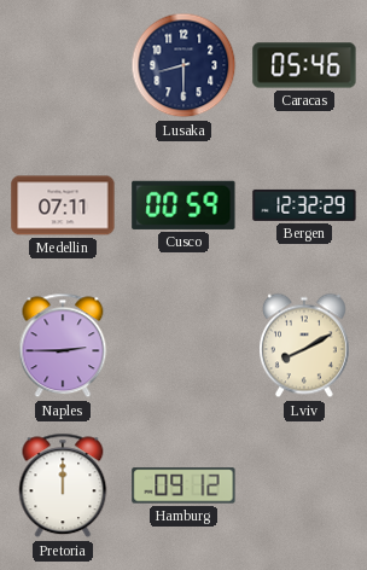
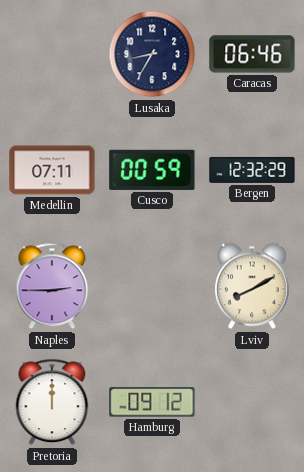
Lusaka: 8:30 -> 8:35
Caracas: 05:46 -> 06:46
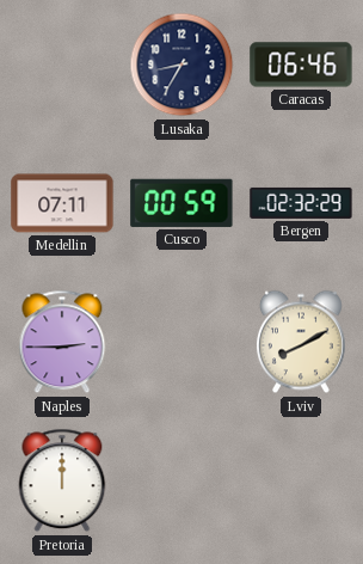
Bergen: 12:32 -> 02:32
Hamburg: 09:12 -> none
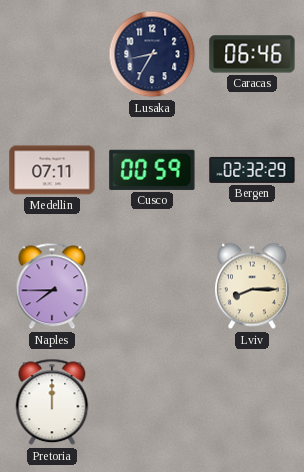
Naples: 2:45 -> 7:45
Lviv: 8:10 -> 8:15
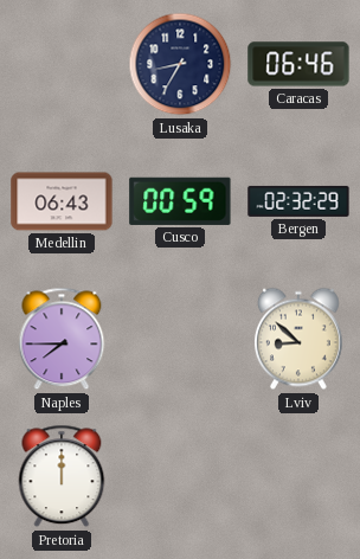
Medellin: 07:11 -> 06:43
Lviv: 8:15 -> 8:52
